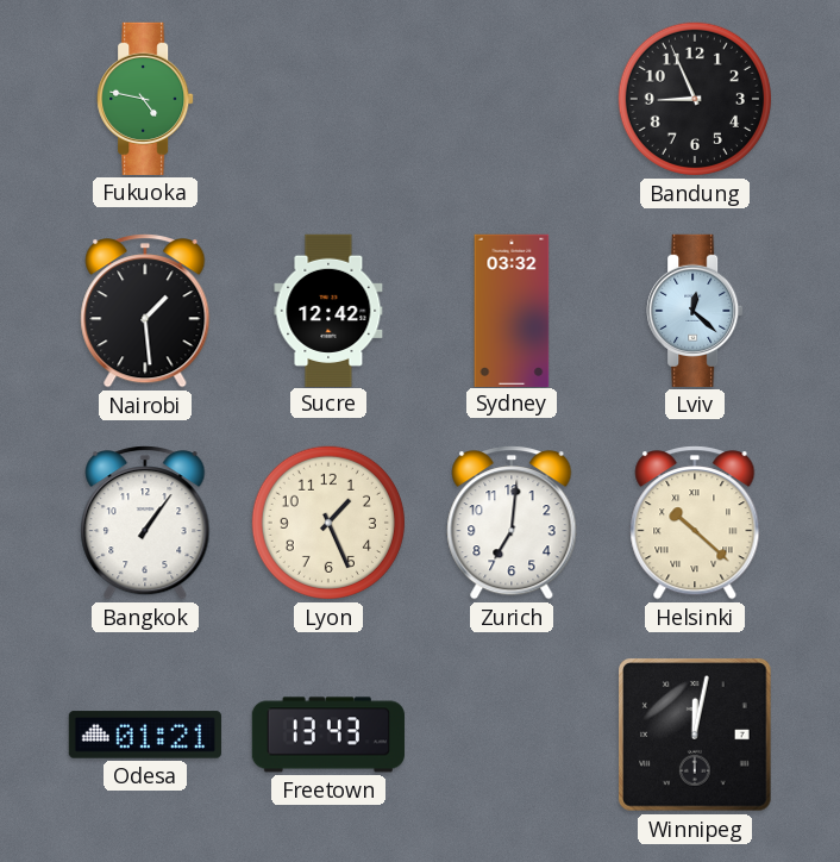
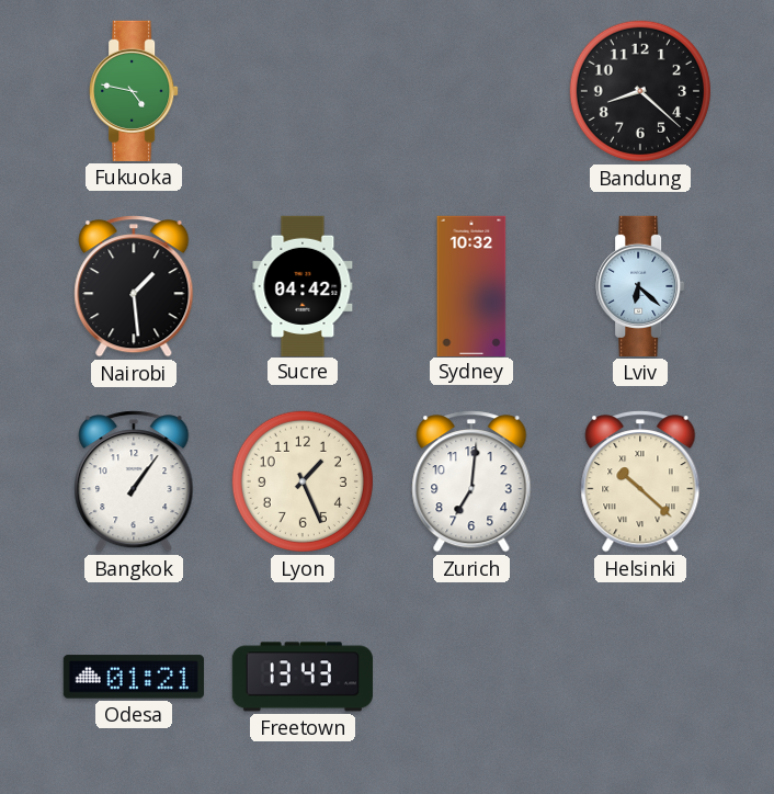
Bandung: 8:56 -> 8:22
Sucre: 12:42 -> 04:42
Sydney: 03:32 -> 10:32
Lviv: 12:22 -> 6:22
Winnipeg: 12:02 -> none
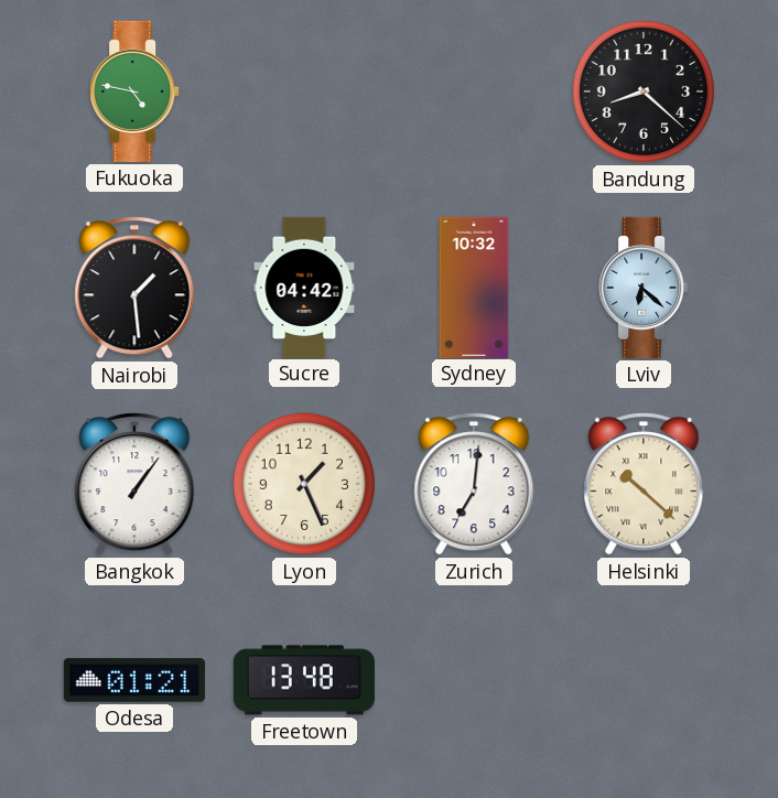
Freetown: 13:43 -> 13:48
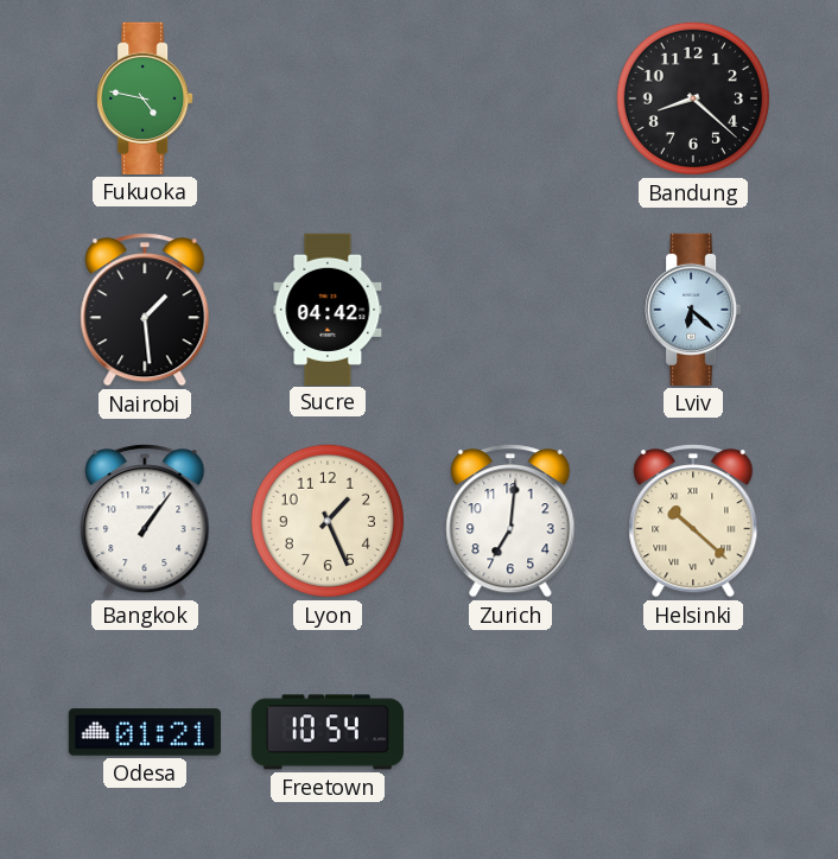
Sydney: 10:32 -> none
Freetown: 13:48 -> 10:54
